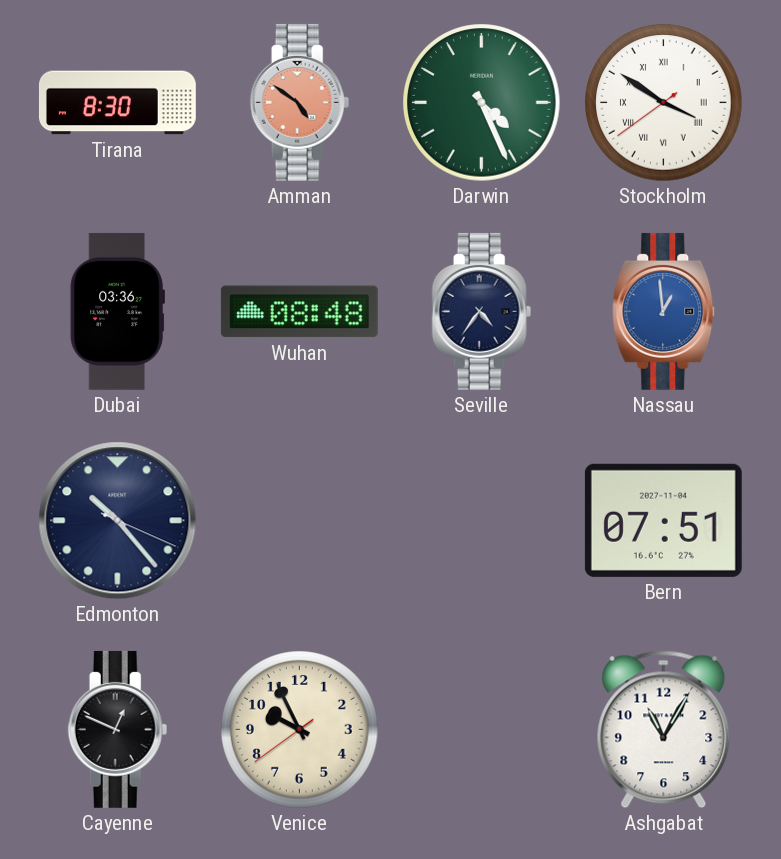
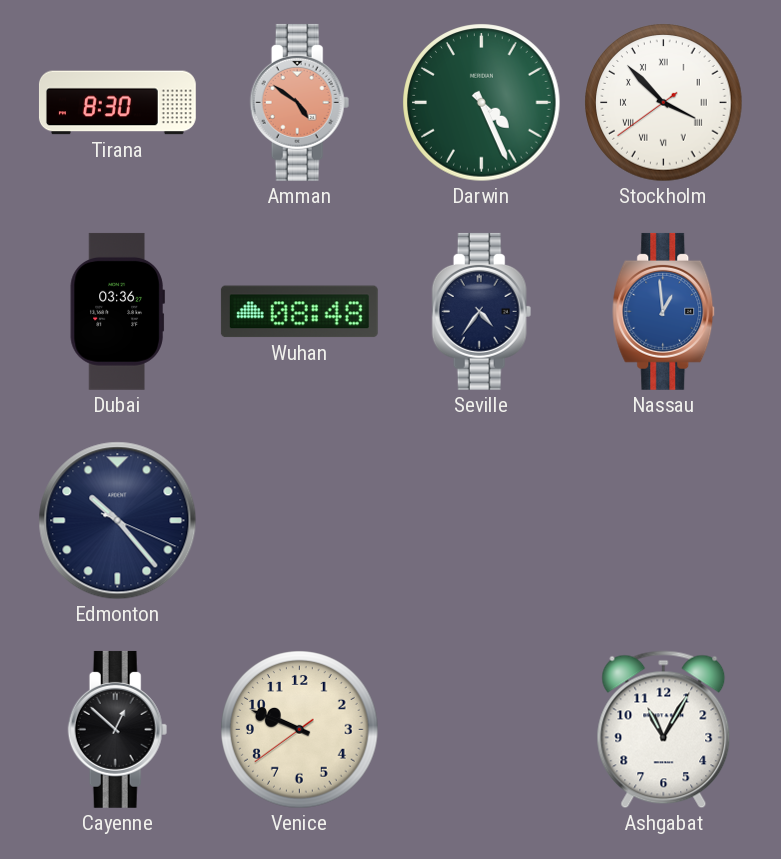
Stockholm: 3:50 -> 3:52
Bern: 07:51 -> none
Cayenne: 12:49 -> 12:52
Venice: 9:55 -> 9:48
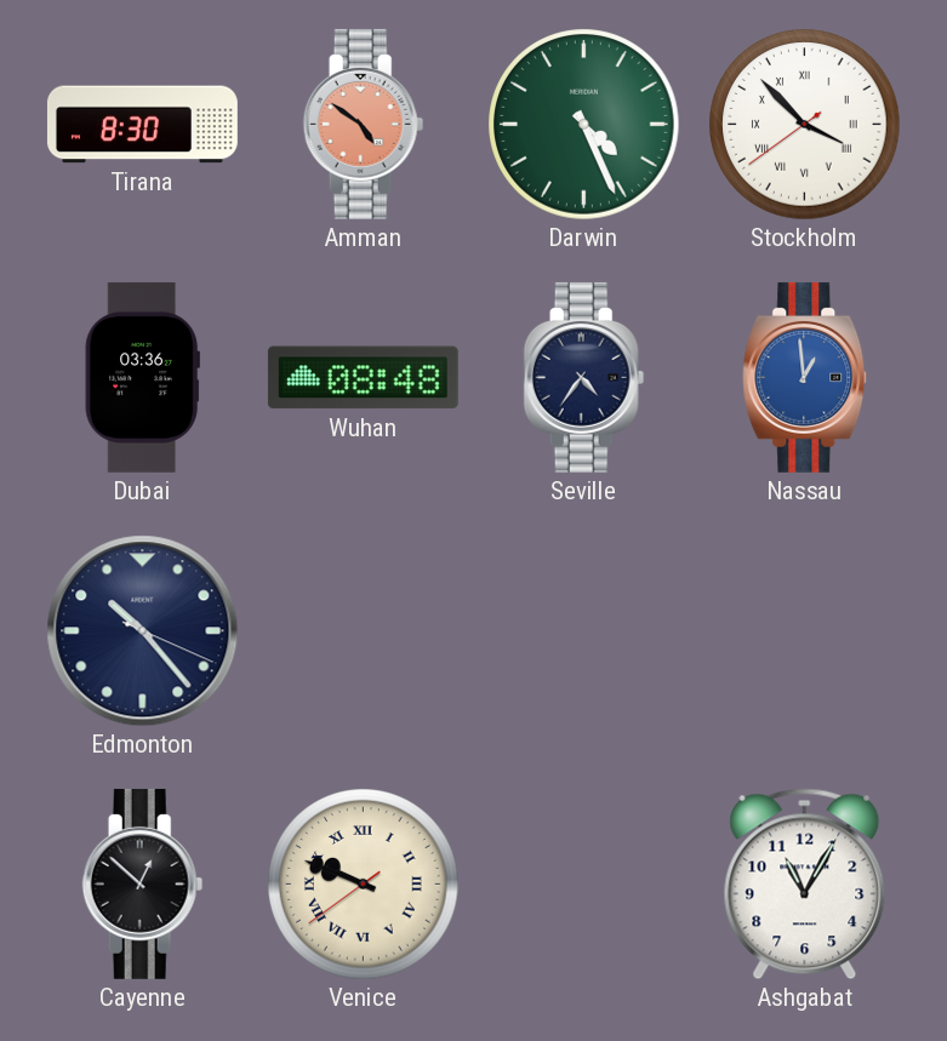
Venice numerals: Arabic -> Roman
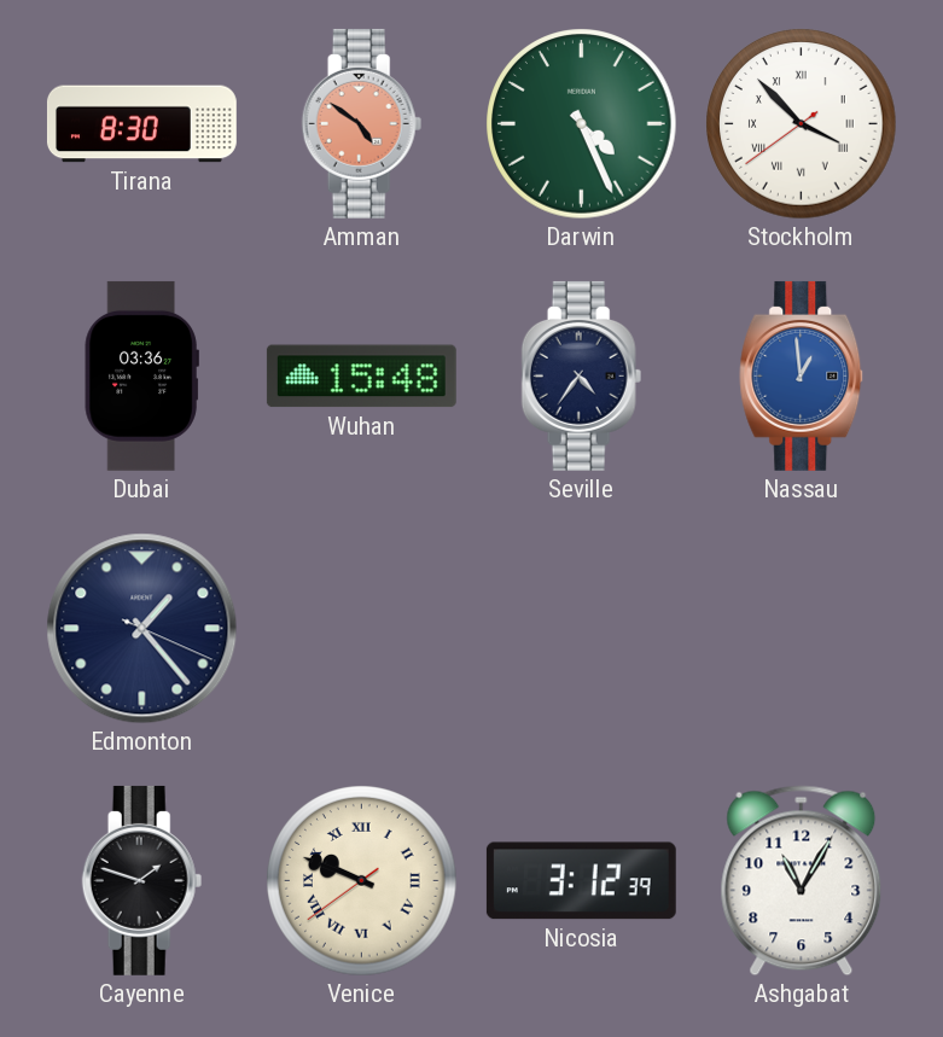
Wuhan: 08:48 -> 15:48
Edmonton: 10:23 -> 1:23
Cayenne: 12:52 -> 1:48
Nicosia: none -> 3:12
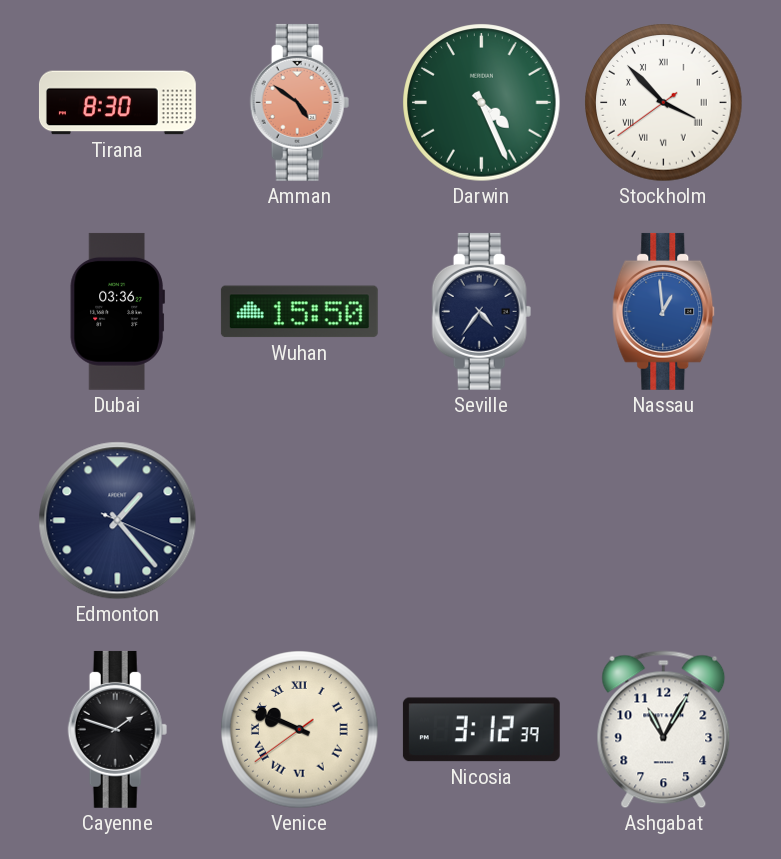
Wuhan: 15:48 -> 15:50
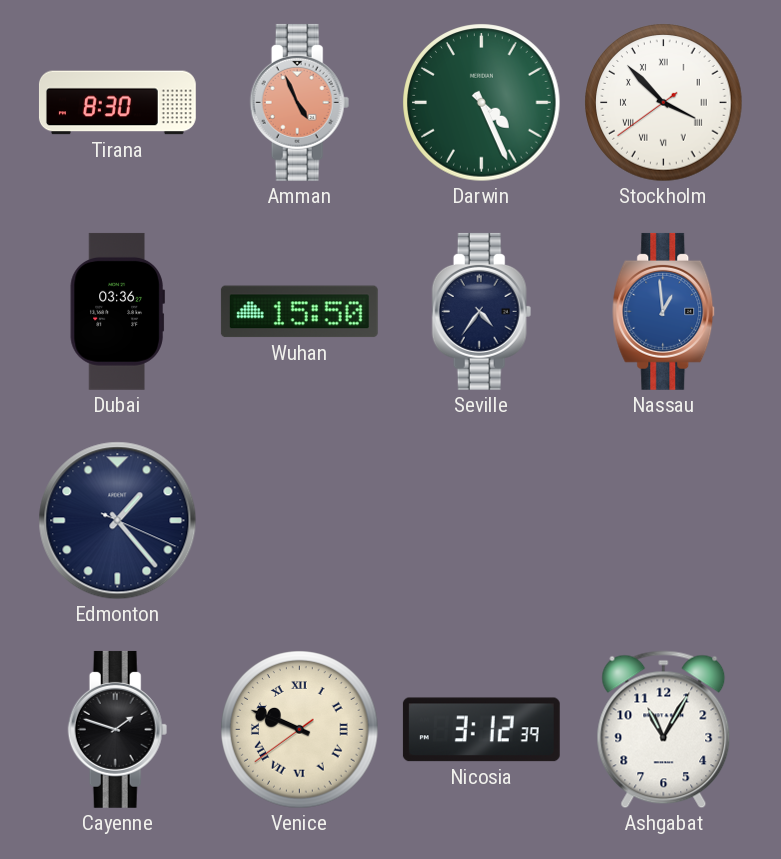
Amman: 4:51 -> 4:56
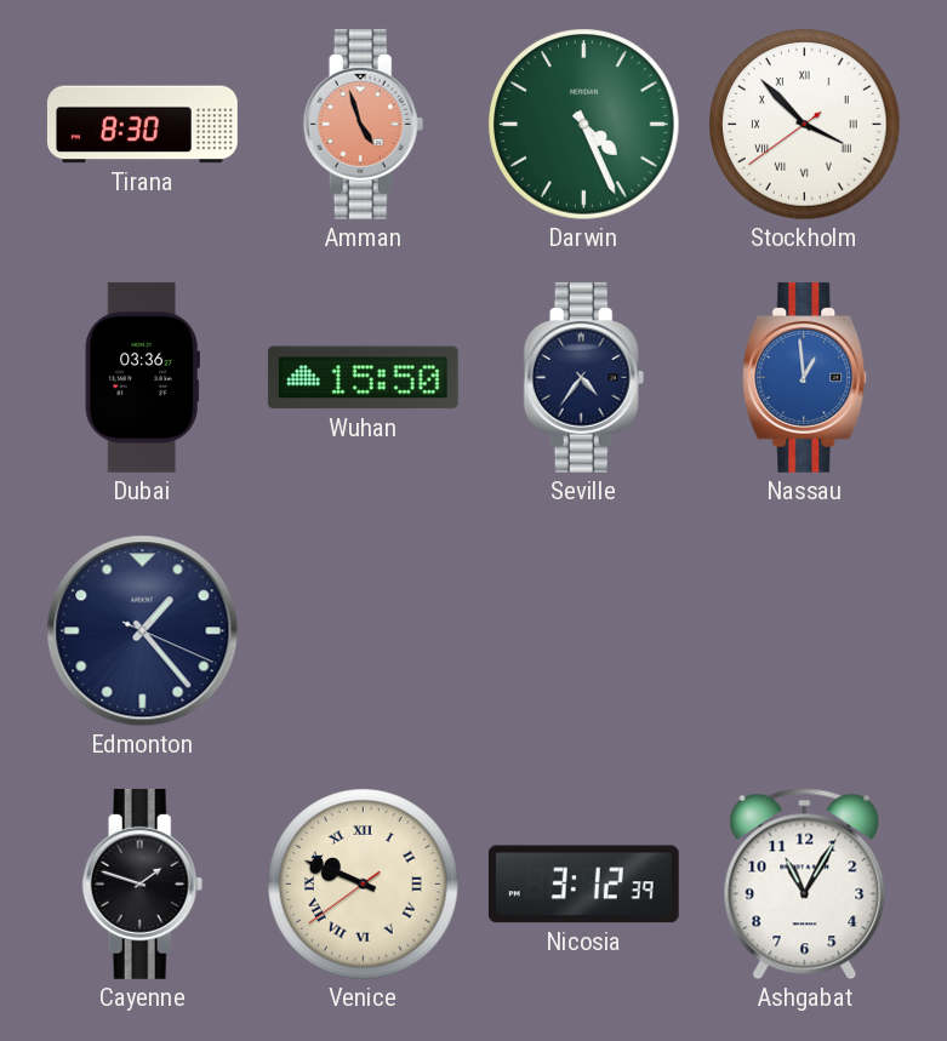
Amman: 4:56 -> 4:57
